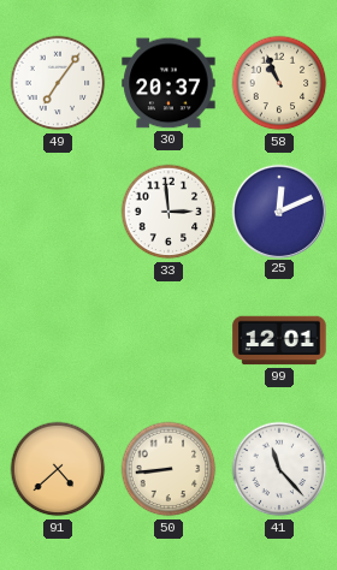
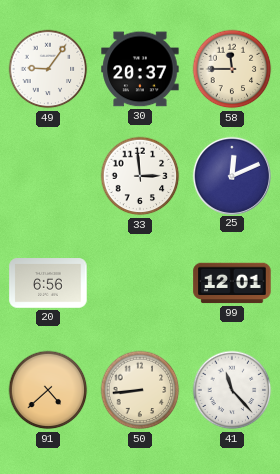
49: 7:06 -> 9:06
58: 10:56 -> 11:45
20: none -> 6:56
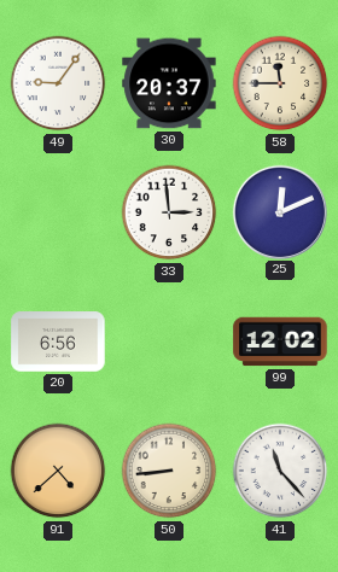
99: 12:01 -> 12:02
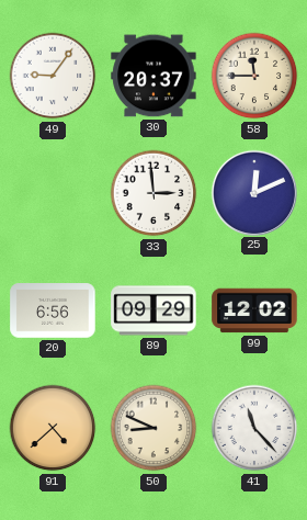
89: none -> 09:29
50: 8:44 -> 8:49
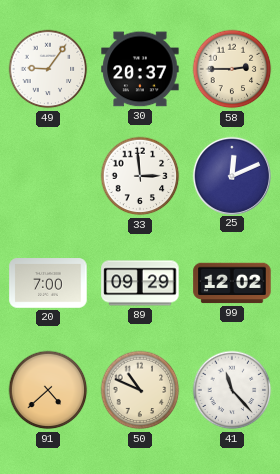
58: 11:45 -> 2:45
20: 6:56 -> 7:00
50: 8:49 -> 10:49
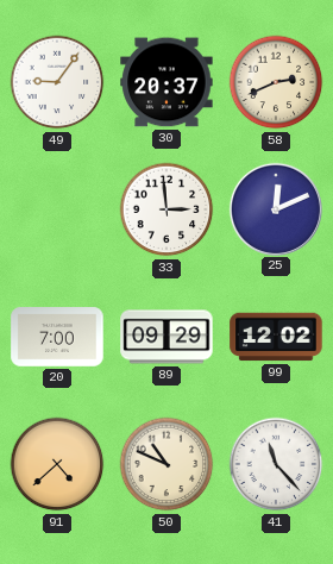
58: 2:45 -> 2:41
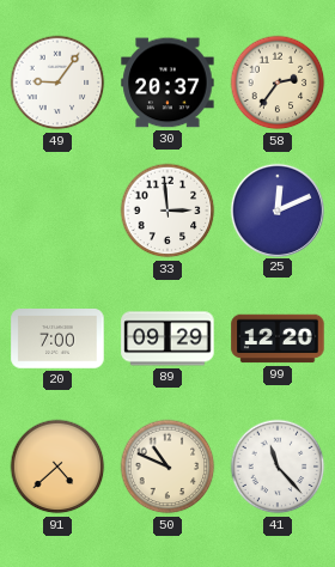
58: 2:41 -> 2:36
99: 12:02 -> 12:20
